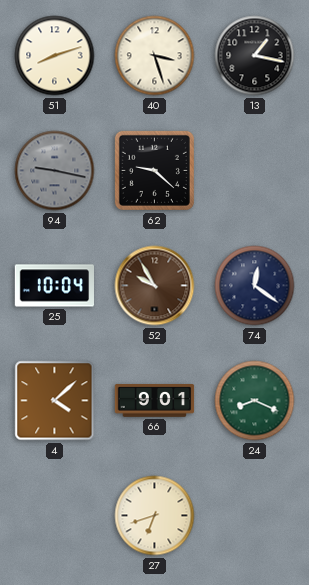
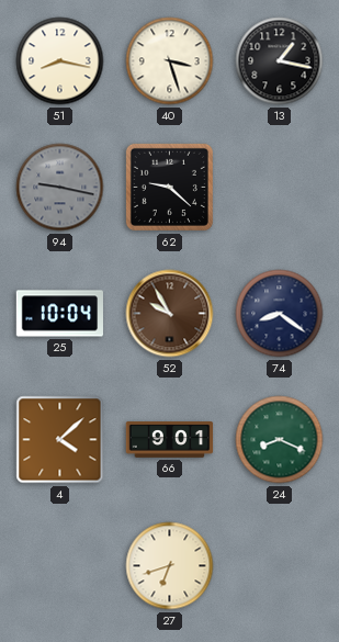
51: 8:12 -> 8:17
74: 12:21 -> 8:21
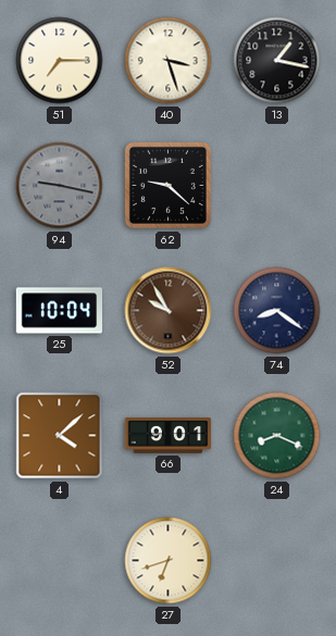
51: 8:17 -> 7:15
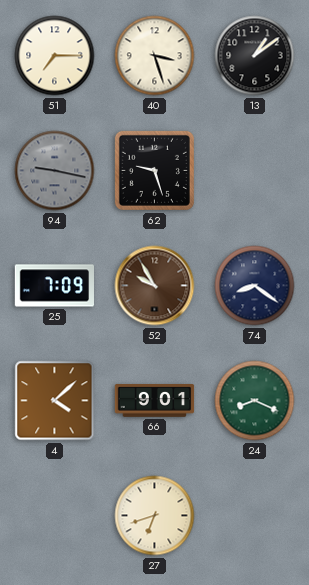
13: 1:17 -> 1:09
62: 9:22 -> 9:27
25: 10:04 -> 7:09
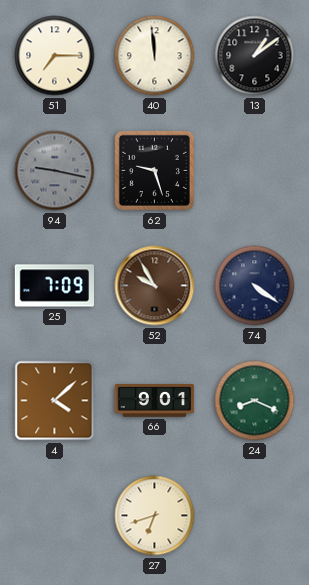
40: 3:27 -> 11:59
74: 8:21 -> 4:21
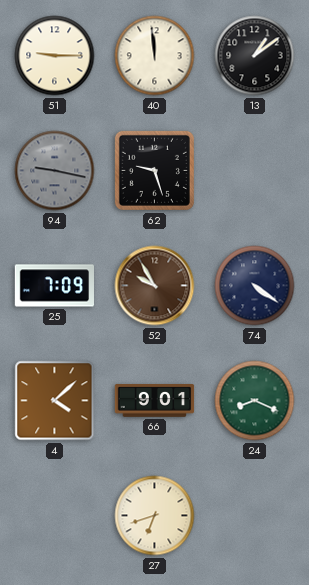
51: 7:15 -> 9:15
